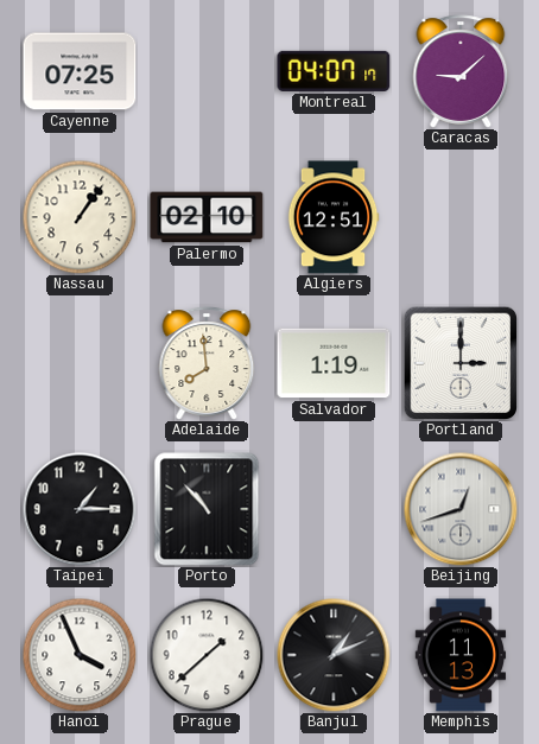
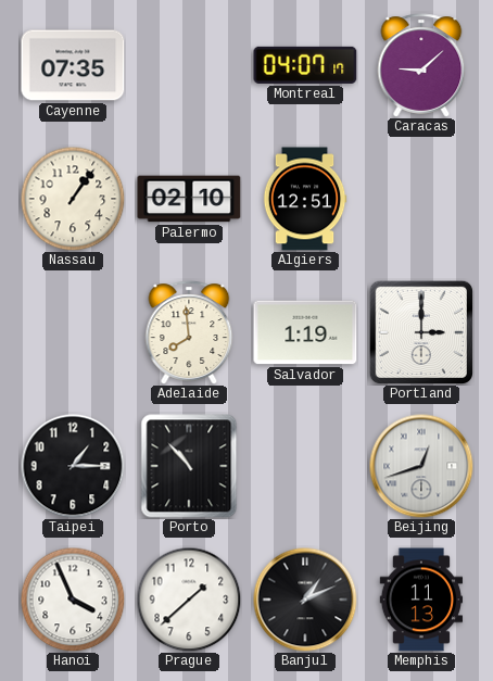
Cayenne: 07:25 -> 07:35
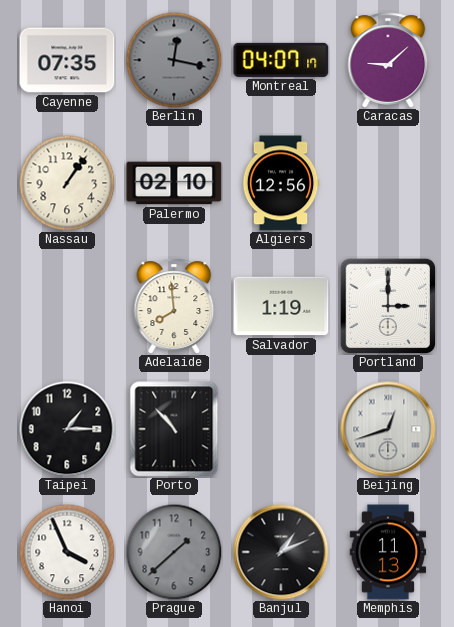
Berlin: none -> 12:17
Algiers: 12:51 -> 12:56
Prague dial: white -> grey
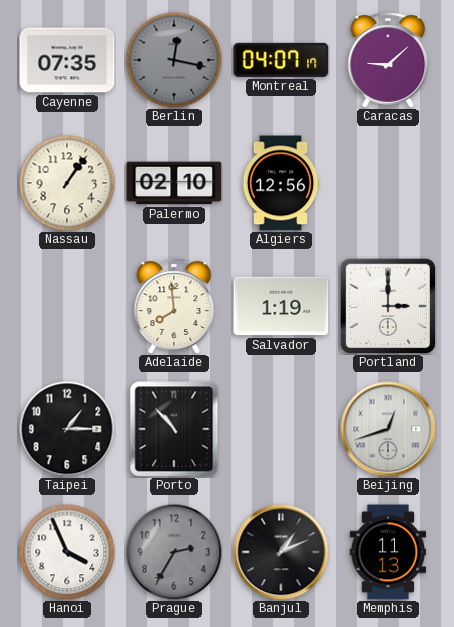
Prague: 1:38 -> 2:35
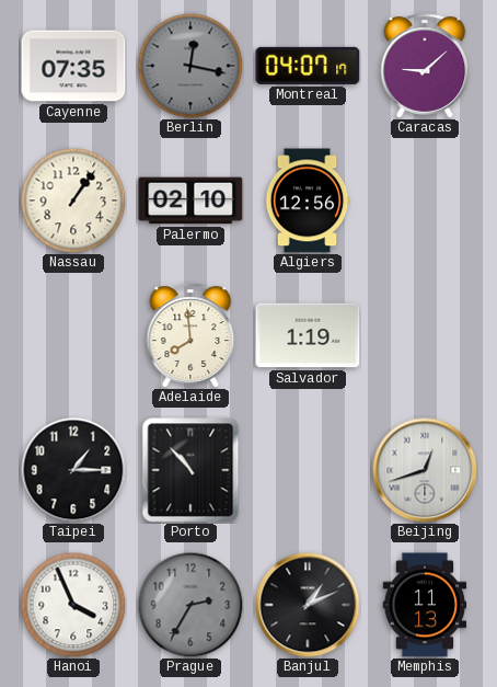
Portland: 3:00 -> none
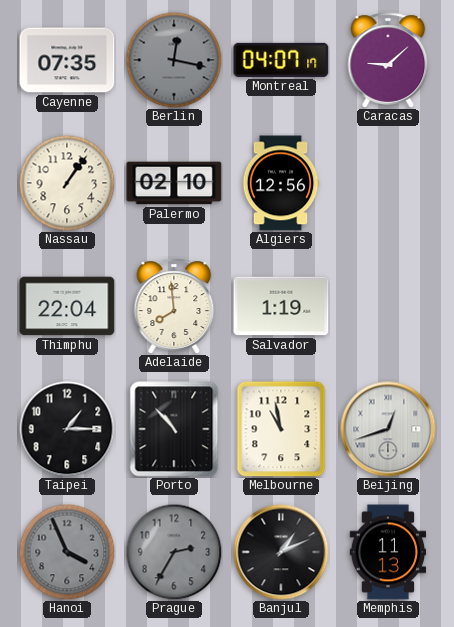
Thimphu: none -> 22:04
Melbourne: none -> 10:58
Hanoi dial: white -> grey
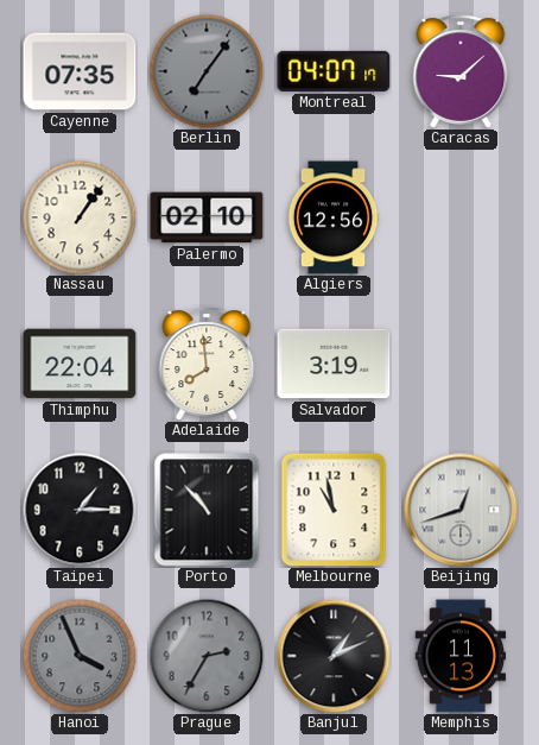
Berlin: 12:17 -> 7:06
Salvador: 1:19 -> 3:19
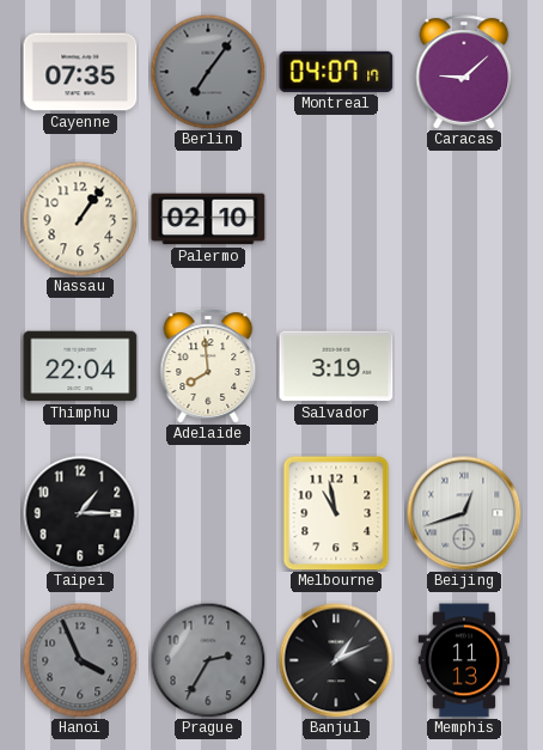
Algiers: 12:56 -> none
Porto: 10:53 -> none
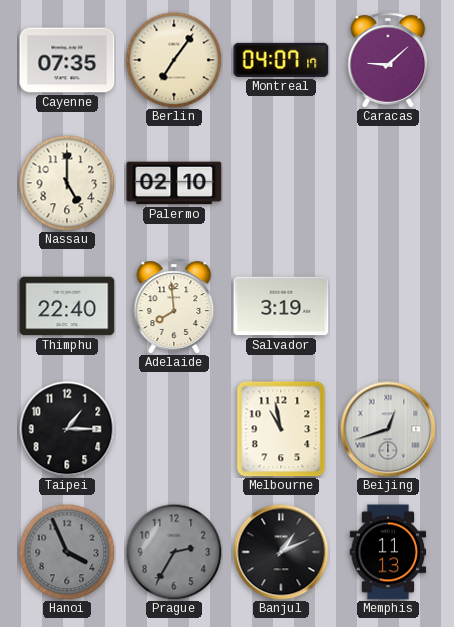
Berlin dial: grey -> cream
Nassau: 1:06 -> 5:00
Thimphu: 22:04 -> 22:40
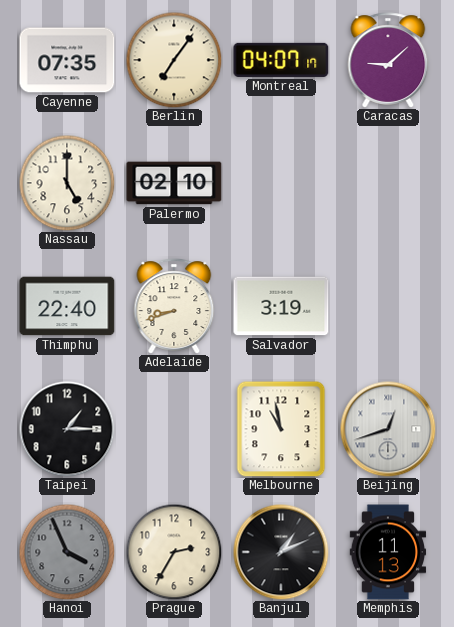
Adelaide: 7:59 -> 8:42
Prague dial: grey -> cream
